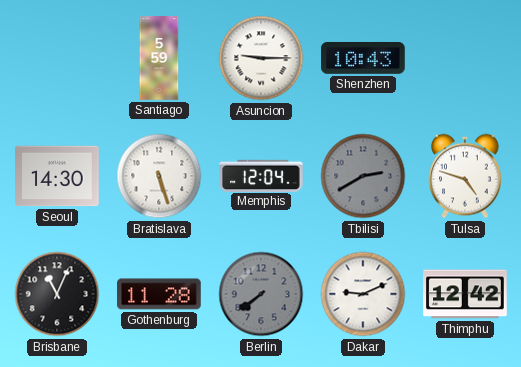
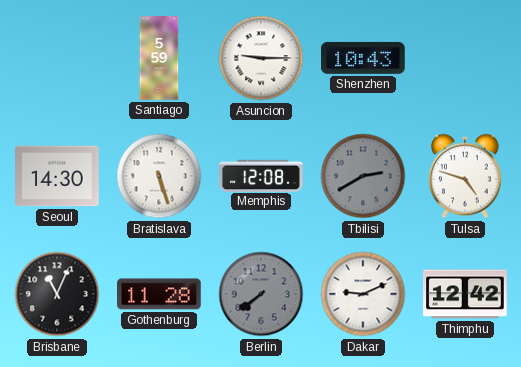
Memphis: 12:04 -> 12:08
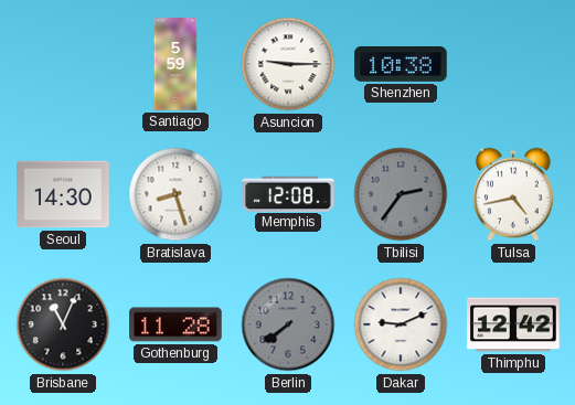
Shenzhen: 10:43 -> 10:38
Bratislava: 5:27 -> 8:27
Tbilisi: 2:40 -> 2:36
Tulsa: 4:48 -> 4:43
